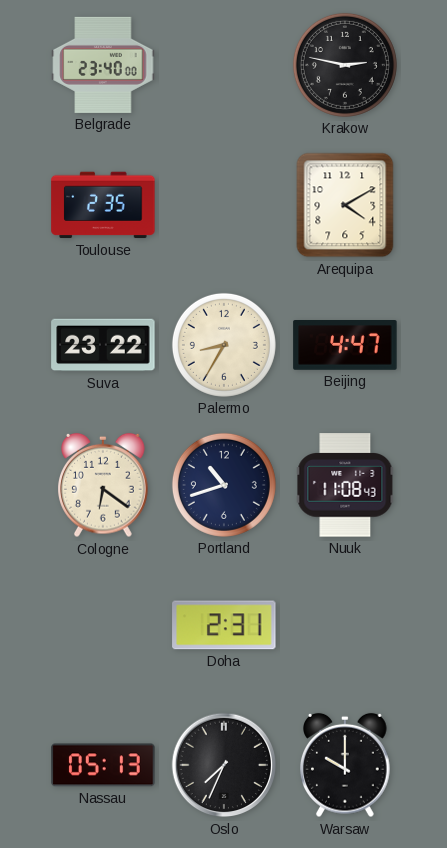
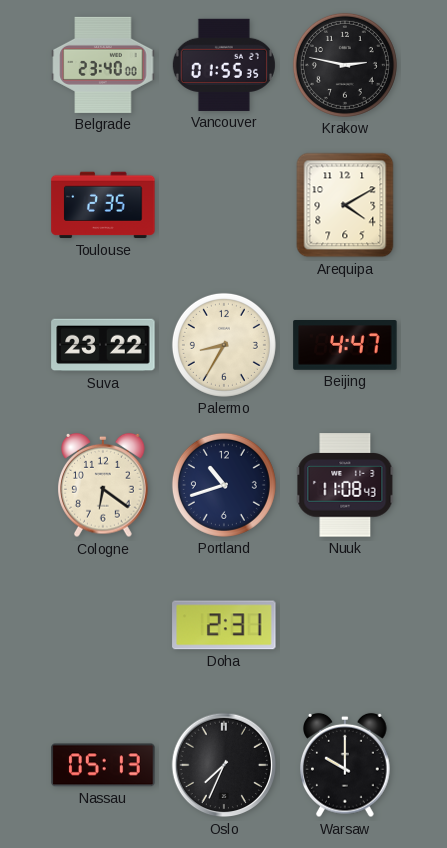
Vancouver: none -> 01:55
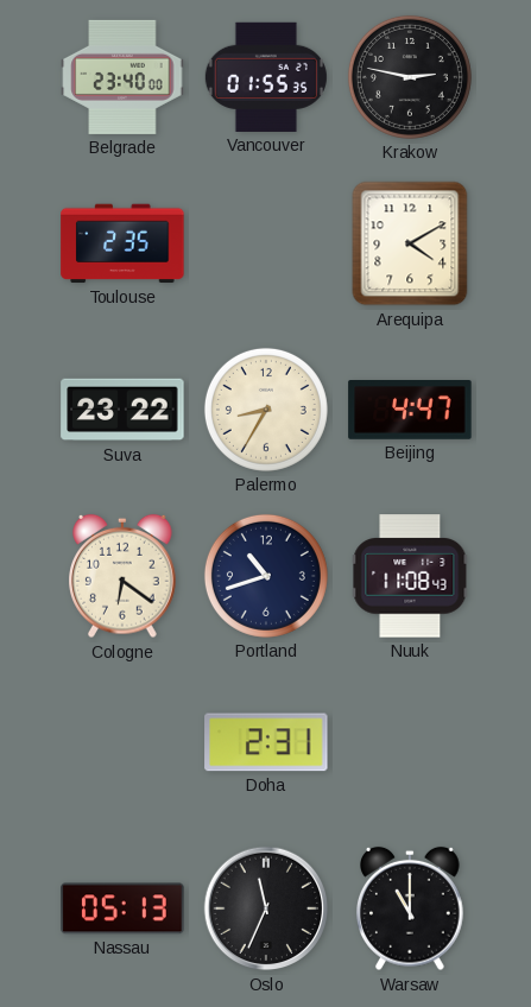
Oslo: 7:34 -> 11:34
Warsaw: 10:00 -> 11:00
